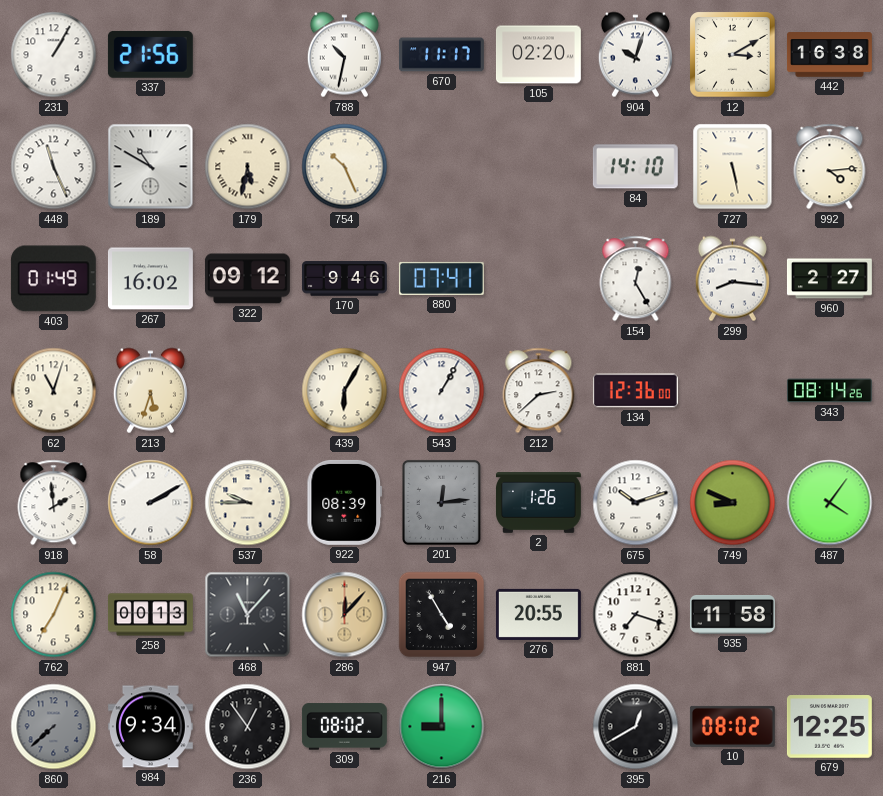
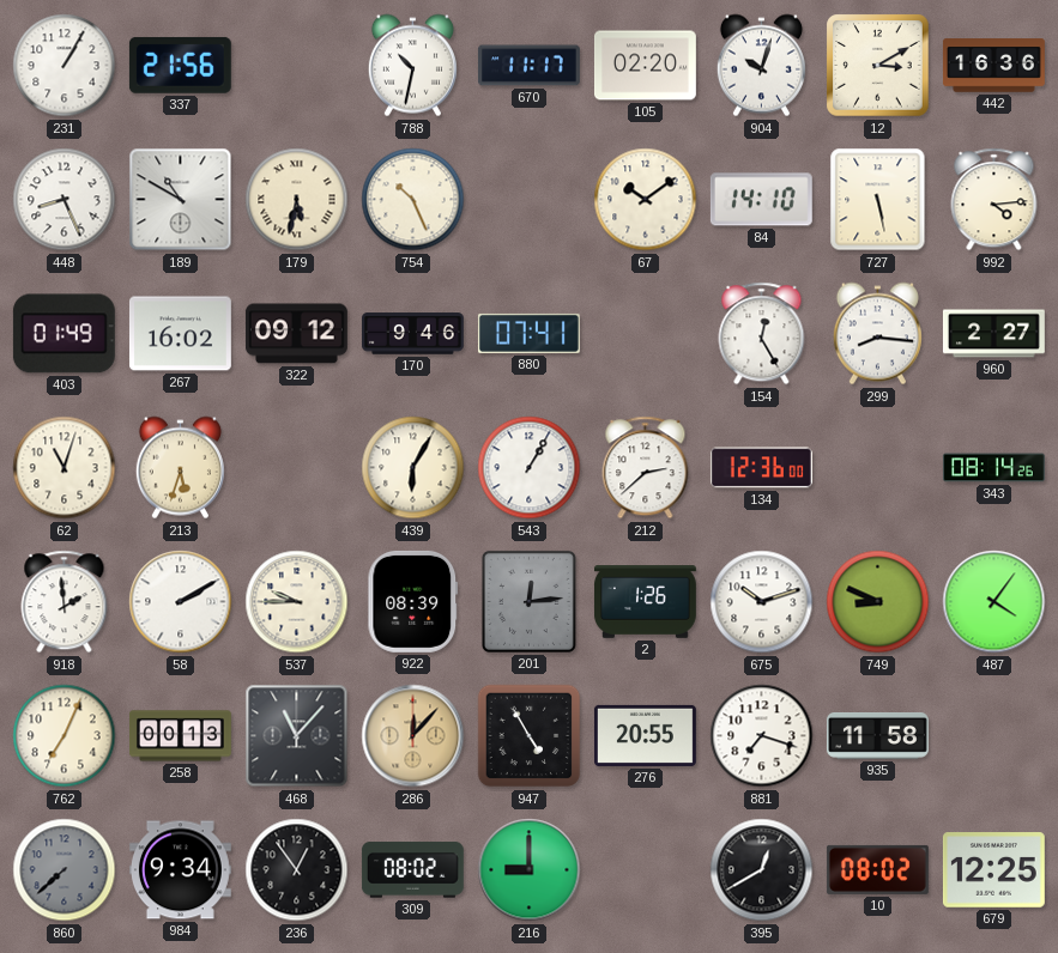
442: 16:38 -> 16:36
448: 11:26 -> 8:26
67: none -> 10:09
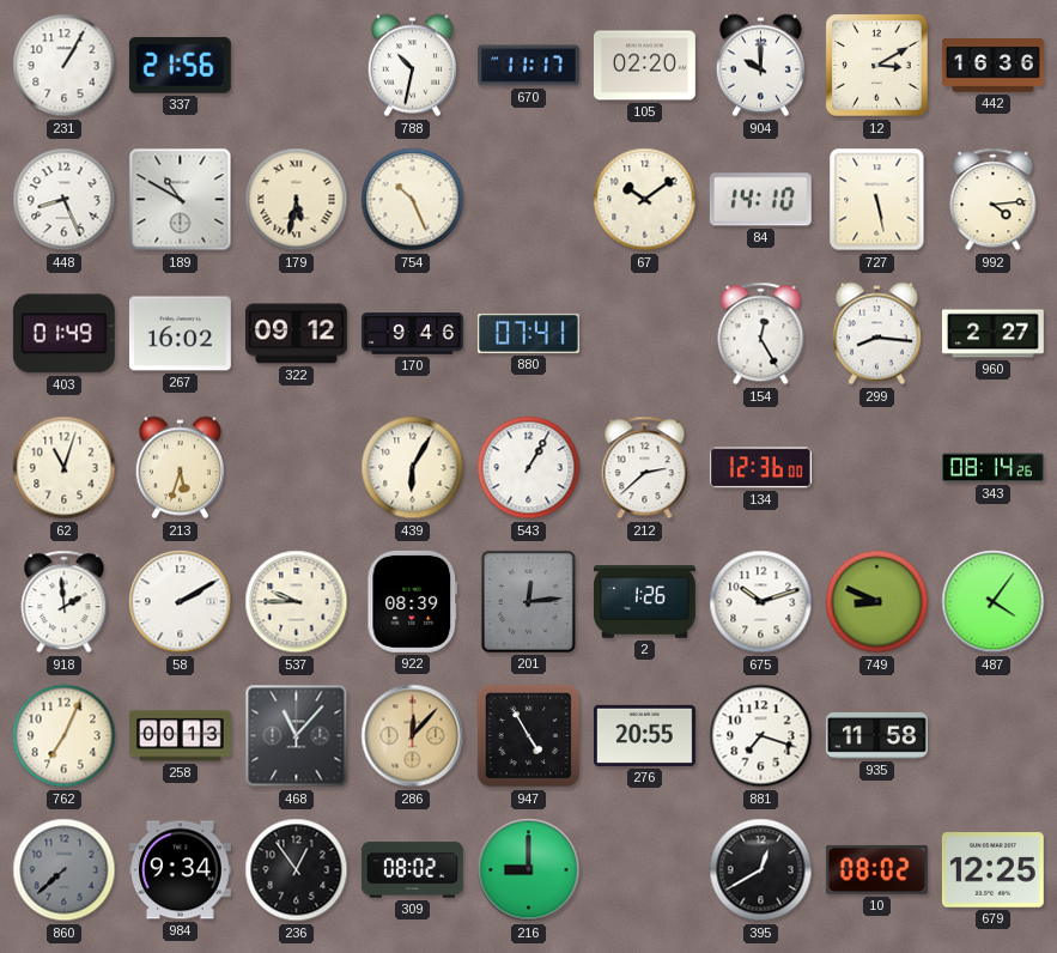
904: 10:03 -> 10:00
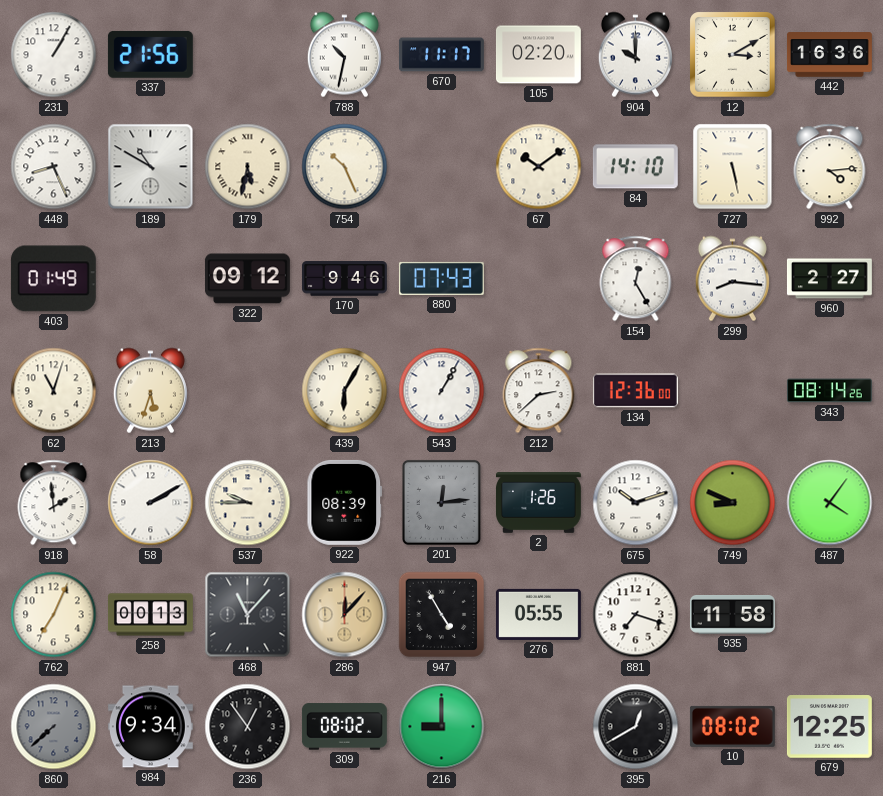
267: 16:02 -> none
880: 07:41 -> 07:43
276: 20:55 -> 05:55
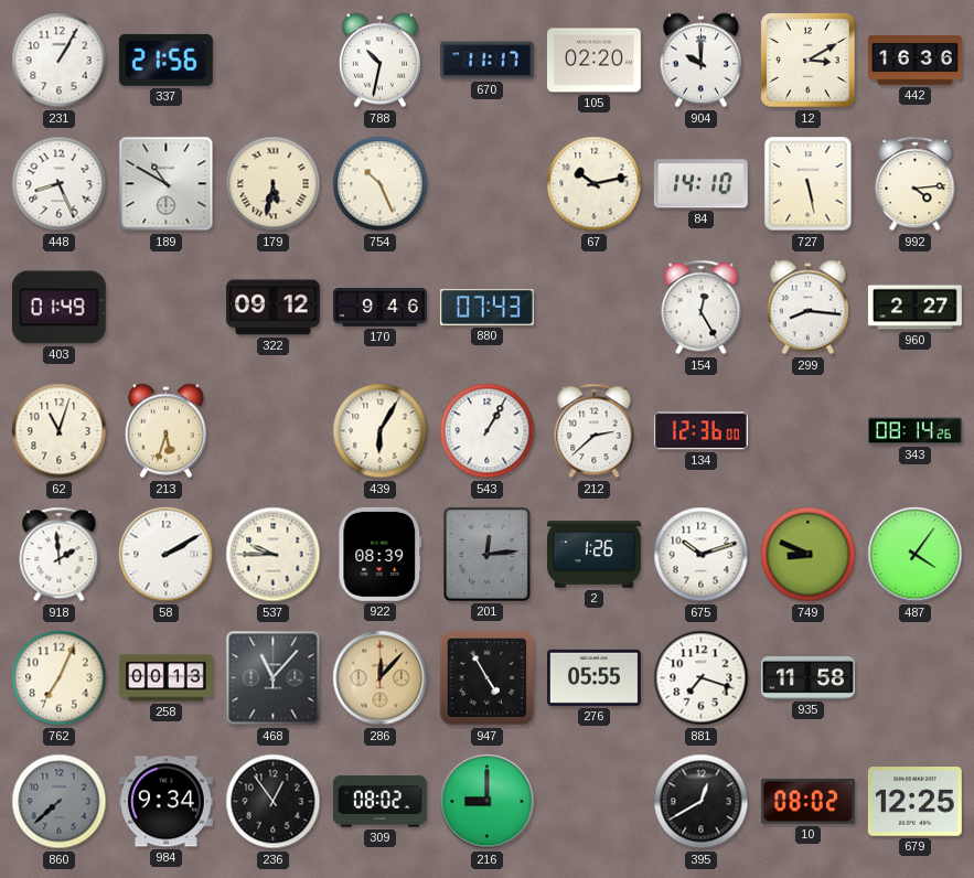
67: 10:09 -> 10:13
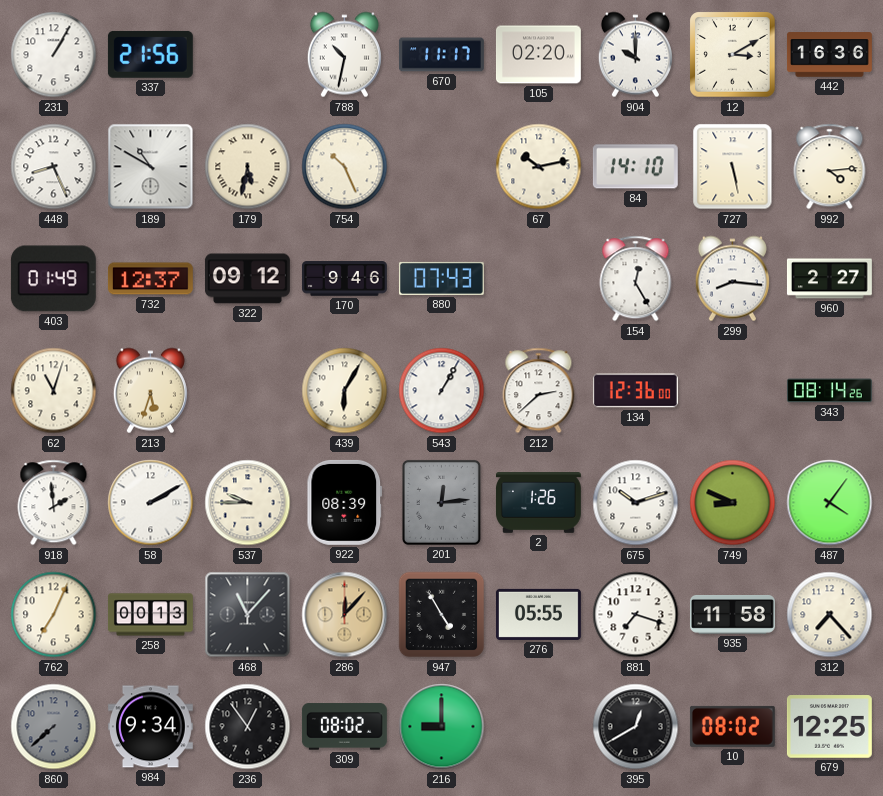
732: none -> 12:37
312: none -> 7:23
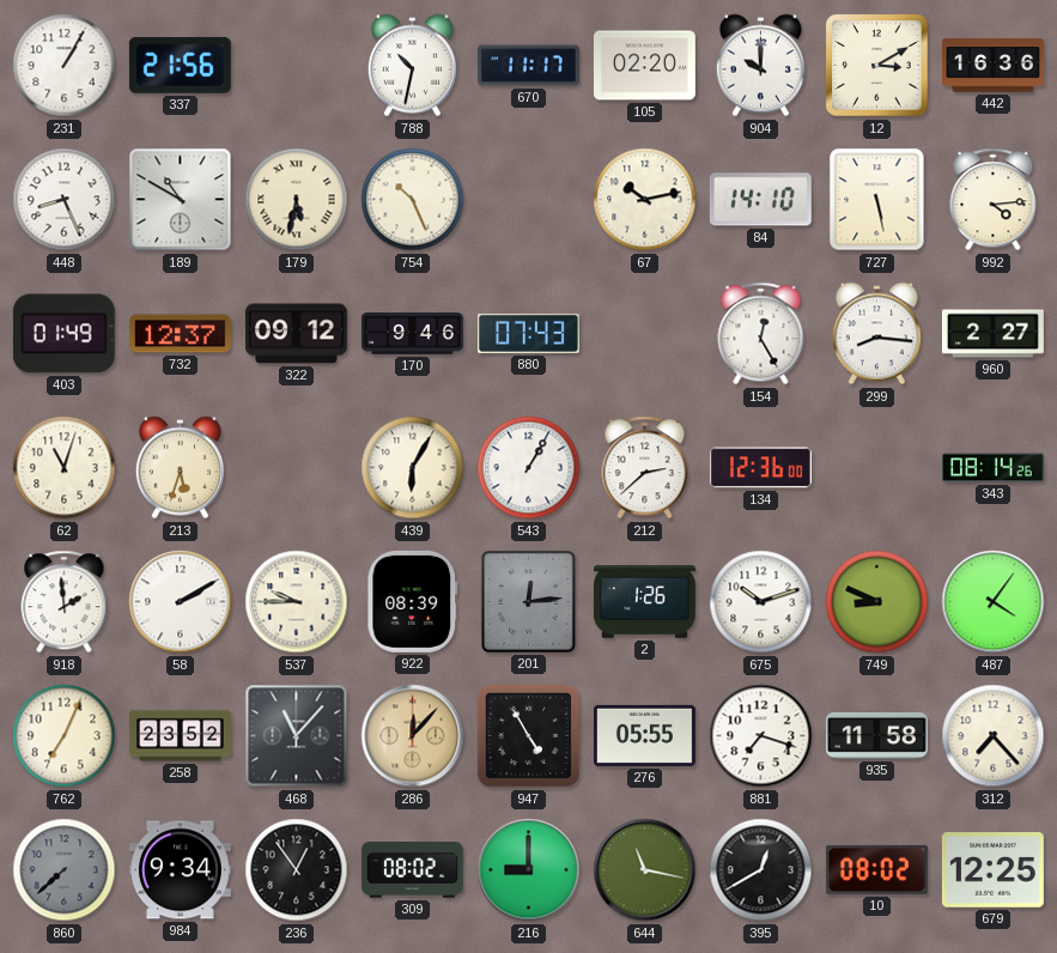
258: 00:13 -> 23:52
644: none -> 11:17
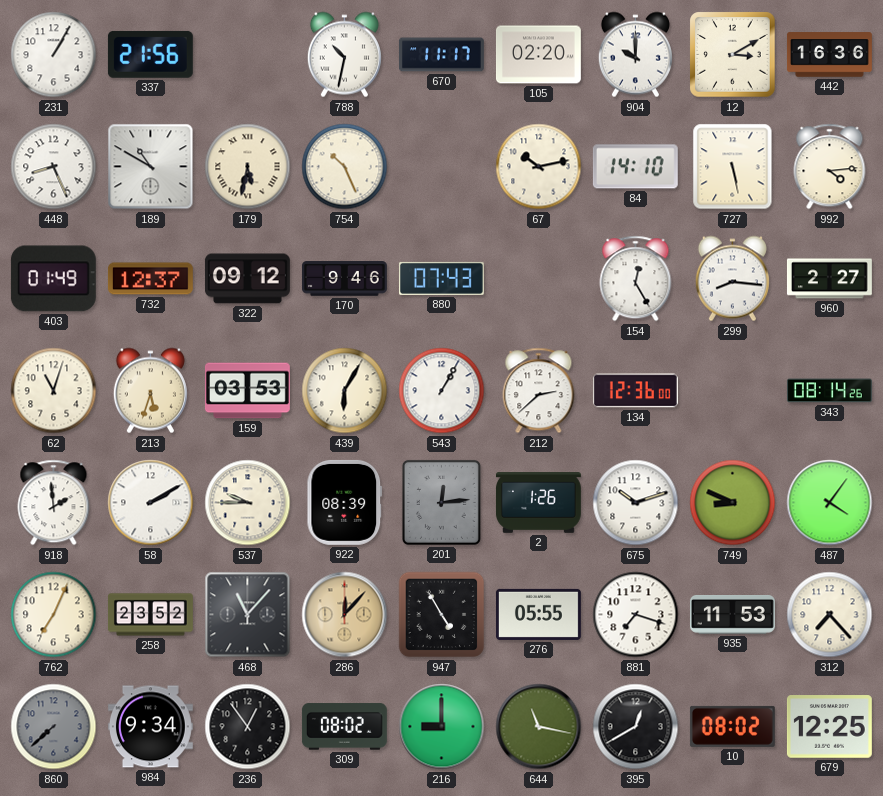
159: none -> 03:53
935: 11:58 -> 11:53
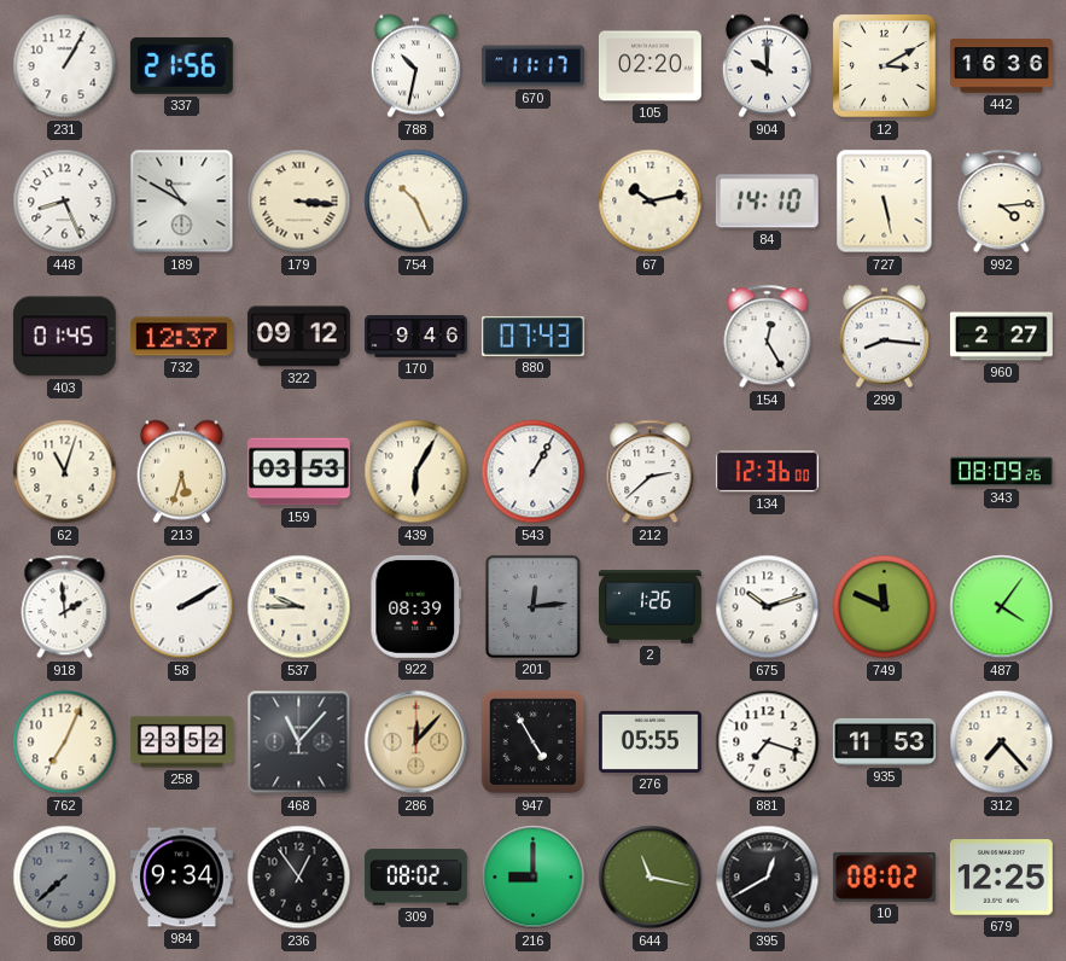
179: 5:32 -> 3:16
403: 01:49 -> 01:45
343: 08:14 -> 08:09
749: 8:49 -> 11:49
